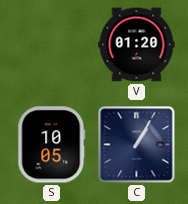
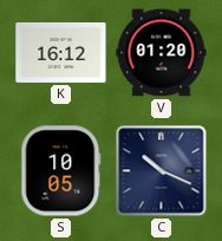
K: none -> 16:12
C: 1:05 -> 10:19
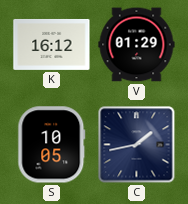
V: 01:20 -> 01:29
C: 10:19 -> 1:43
